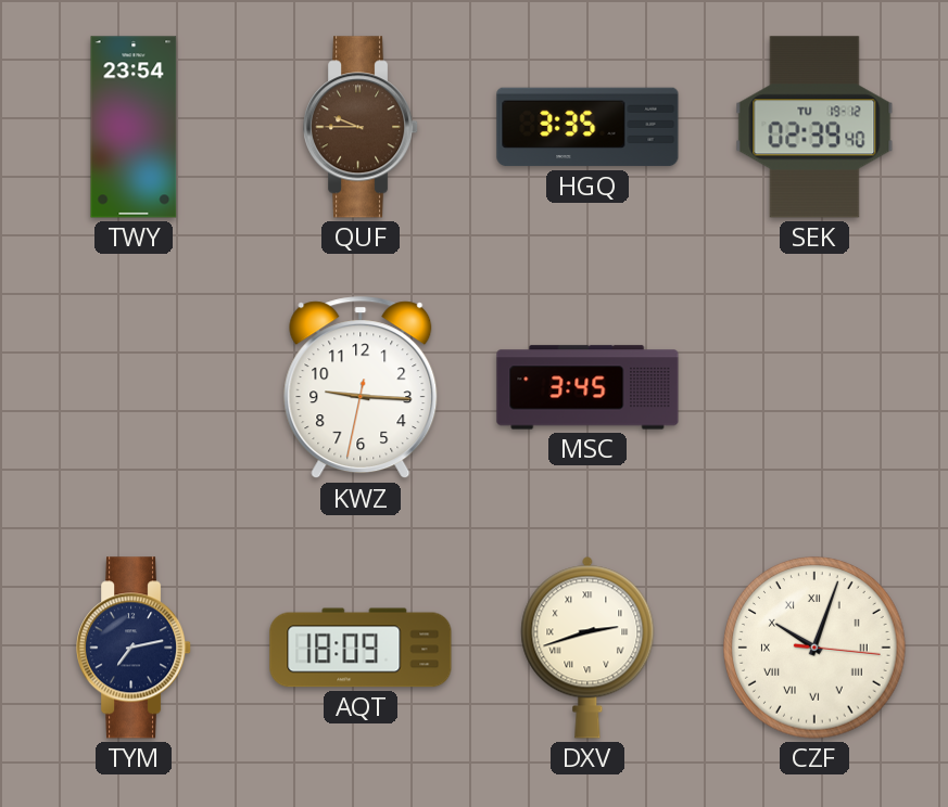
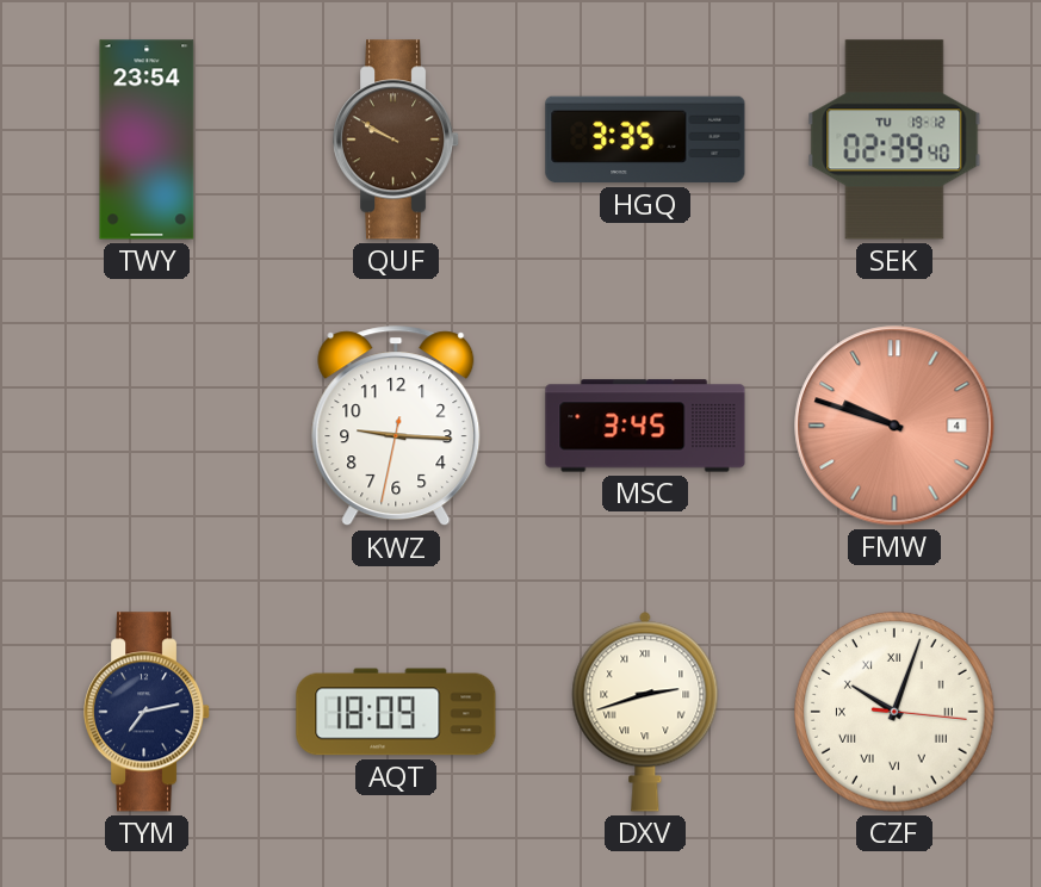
QUF: 9:45 -> 9:50
FMW: none -> 9:48
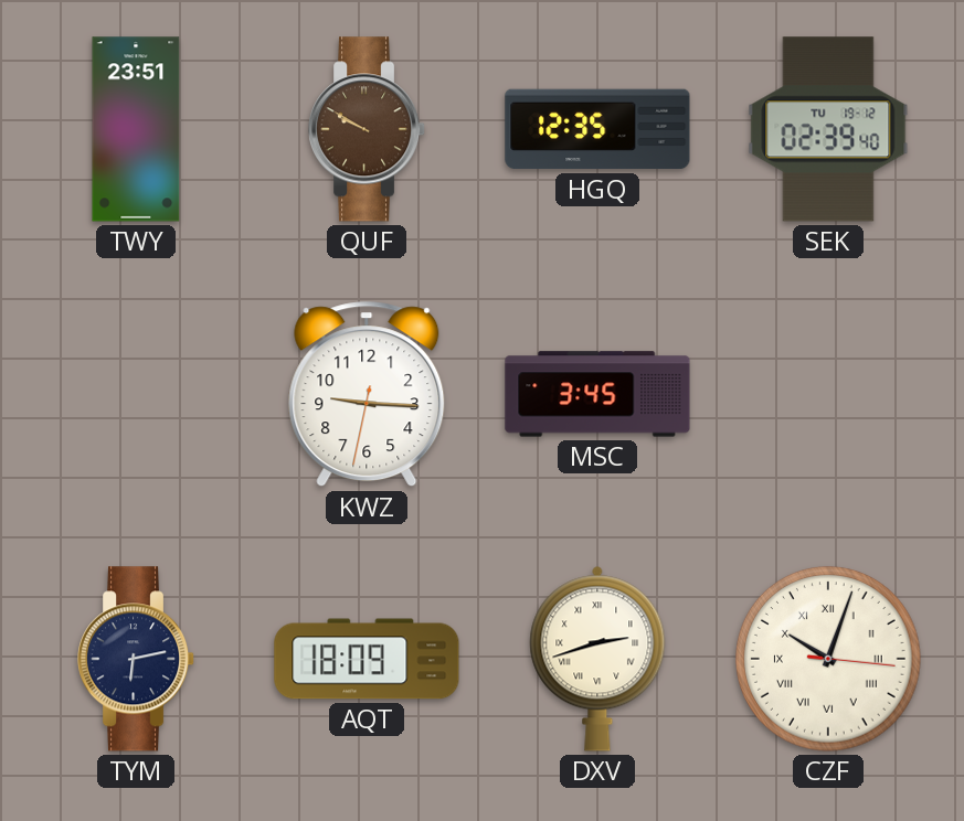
TWY: 23:54 -> 23:51
HGQ: 3:35 -> 12:35
FMW: 9:48 -> none
TYM: 7:13 -> 6:13
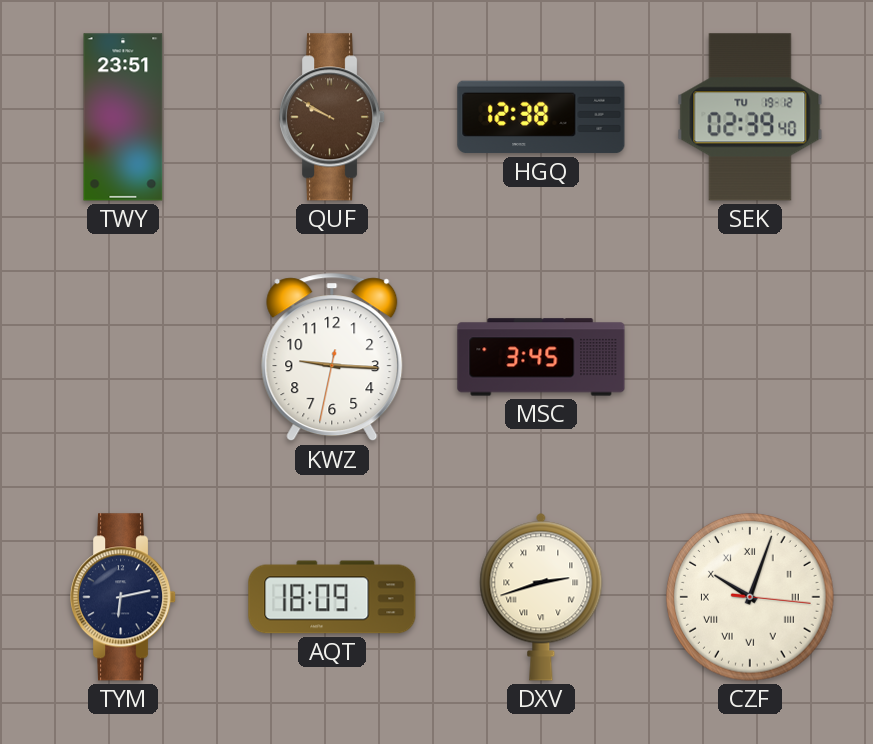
HGQ: 12:35 -> 12:38
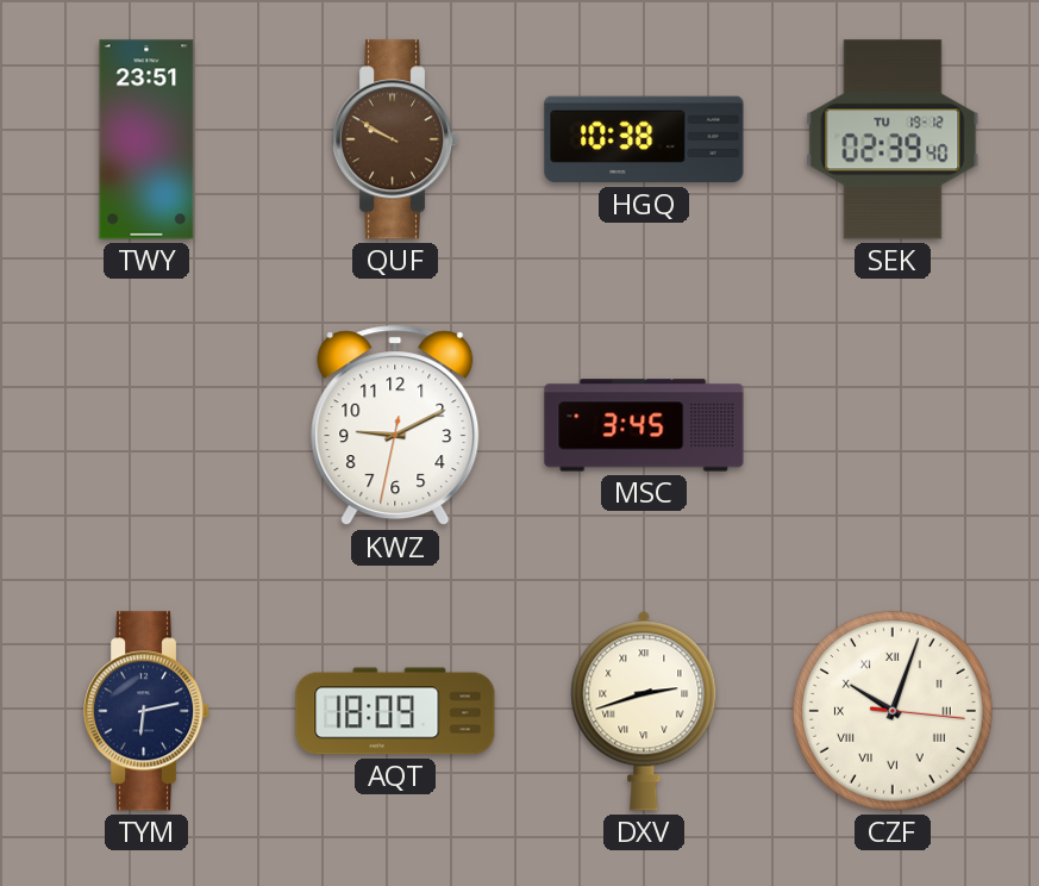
HGQ: 12:38 -> 10:38
KWZ: 9:15 -> 9:10
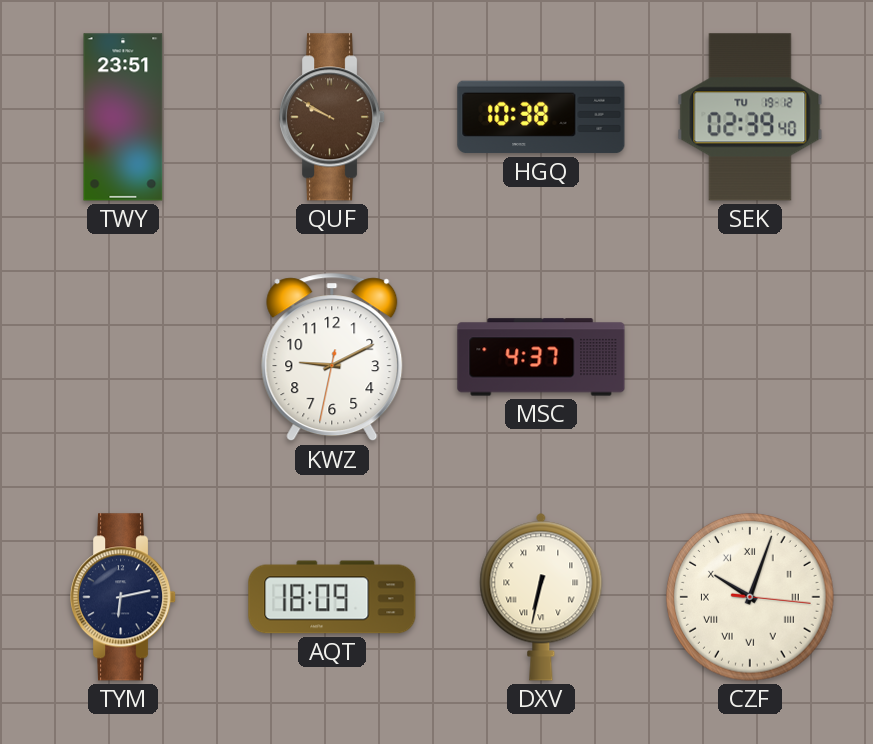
MSC: 3:45 -> 4:37
DXV: 2:42 -> 6:32
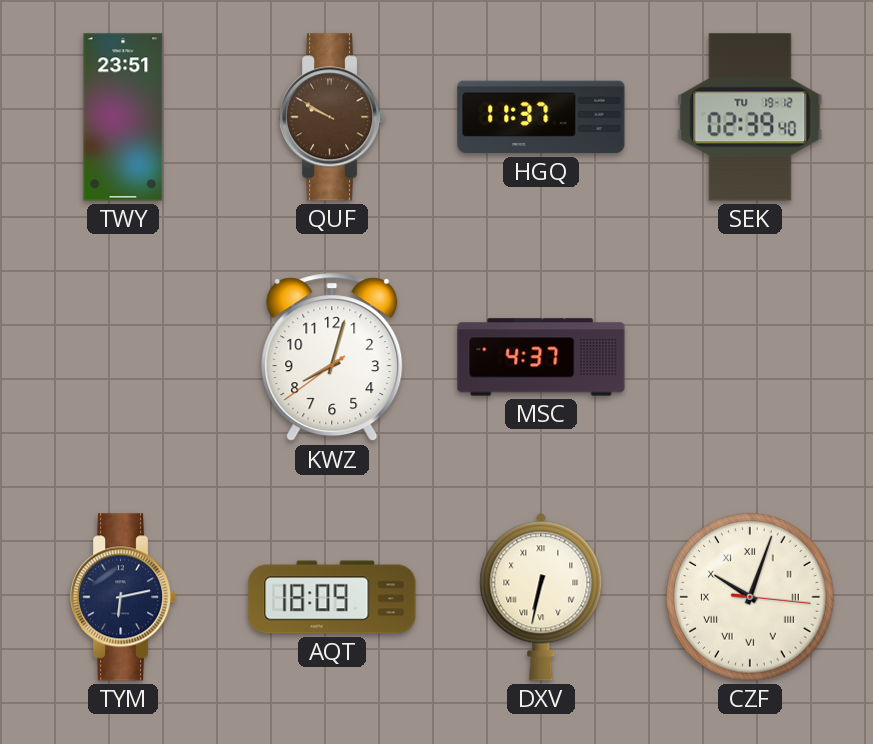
HGQ: 10:38 -> 11:37
KWZ: 9:10 -> 8:02
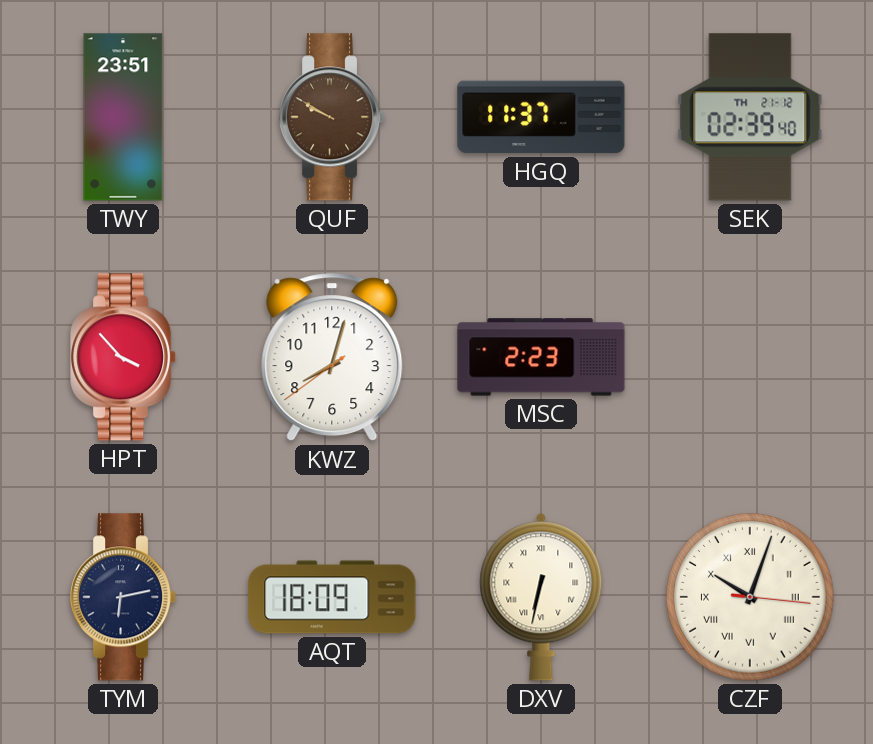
SEK date: TU 19-12 -> TH 21-12
HPT: none -> 3:53
MSC: 4:37 -> 2:23
